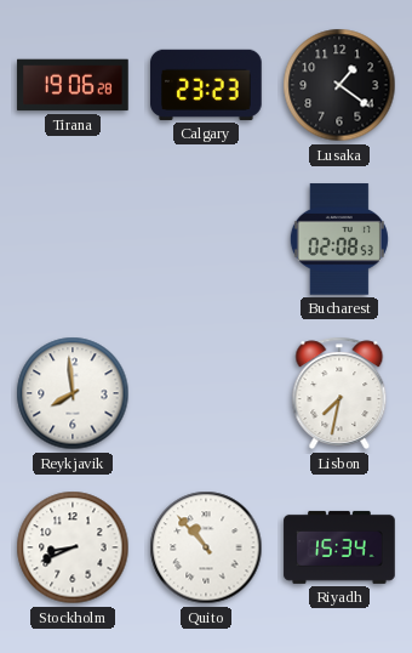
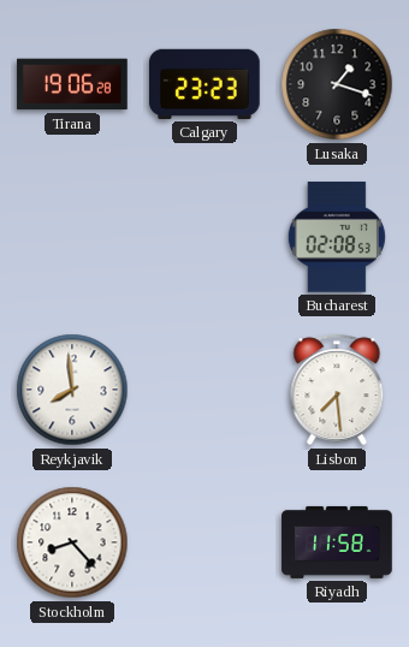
Lusaka: 1:21 -> 1:18
Lisbon: 7:32 -> 7:29
Stockholm: 8:41 -> 8:23
Quito: 10:53 -> none
Riyadh: 15:34 -> 11:58
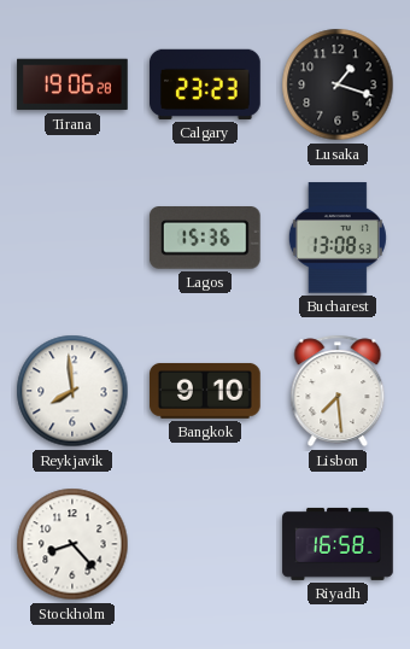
Lagos: none -> 15:36
Bucharest: 02:08 -> 13:08
Bangkok: none -> 9:10
Riyadh: 11:58 -> 16:58
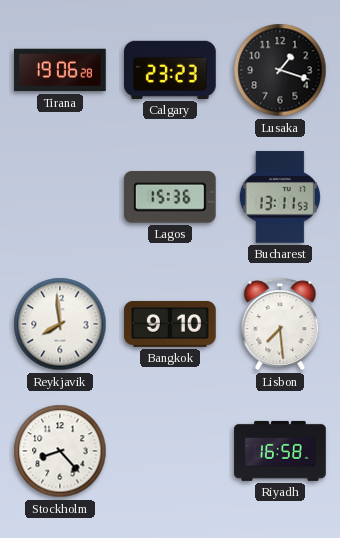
Bucharest: 13:08 -> 13:11
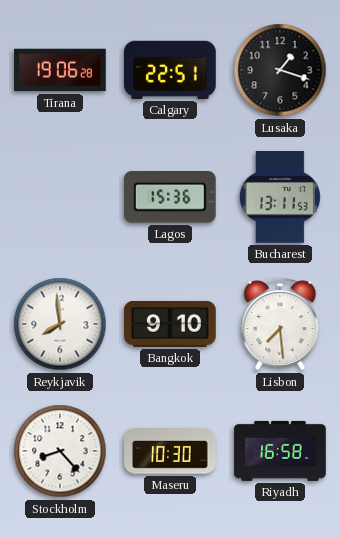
Calgary: 23:23 -> 22:51
Maseru: none -> 10:30
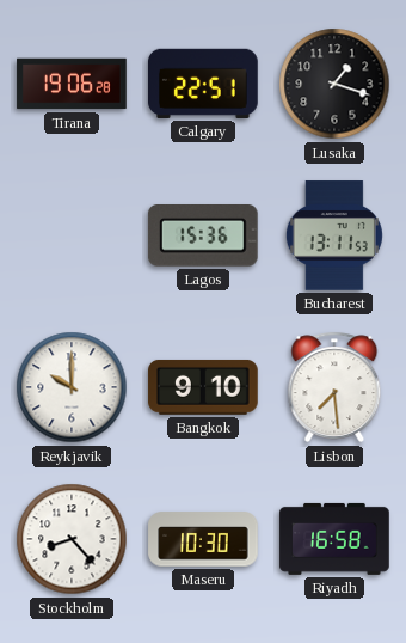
Reykjavik: 7:59 -> 10:00
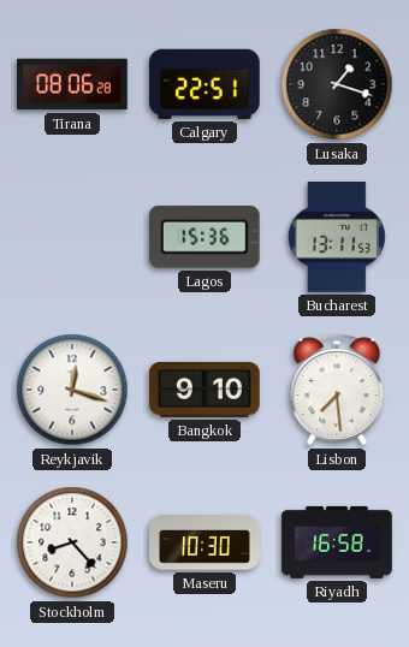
Tirana: 19:06 -> 08:06
Reykjavik: 10:00 -> 12:18
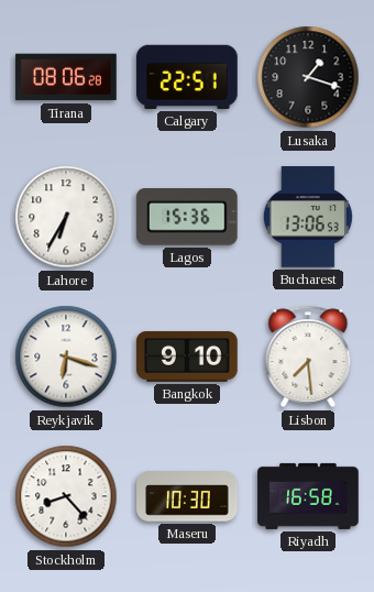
Lahore: none -> 6:35
Bucharest: 13:11 -> 13:06
Reykjavik: 12:18 -> 6:18
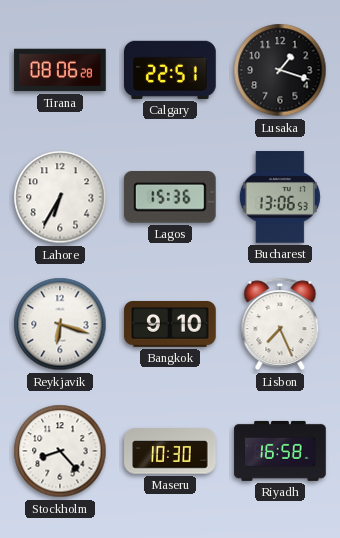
Lisbon: 7:29 -> 7:26
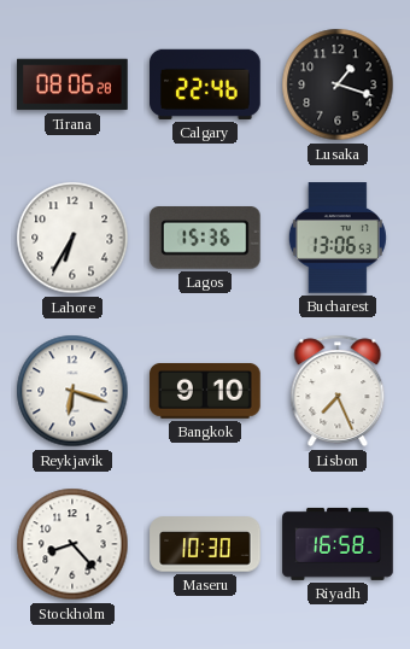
Calgary: 22:51 -> 22:46
